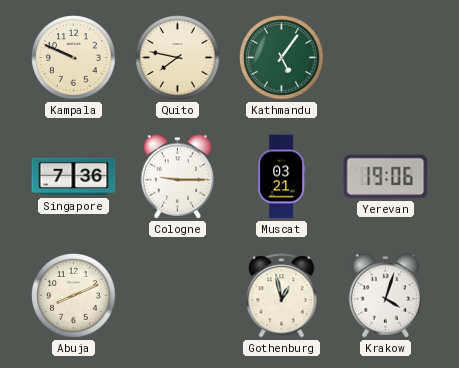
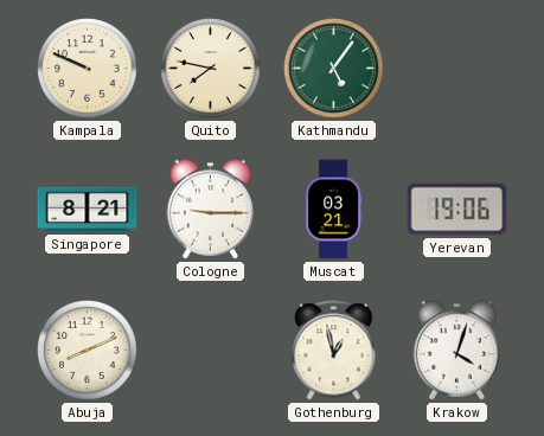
Singapore: 7:36 -> 8:21
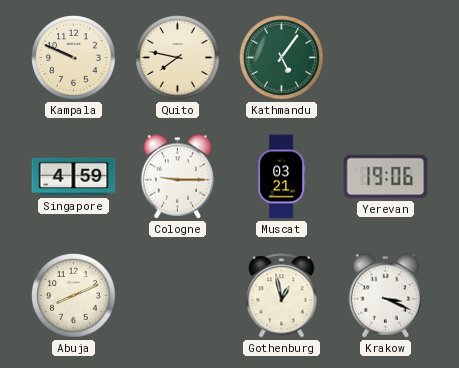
Singapore: 8:21 -> 4:59
Krakow: 4:03 -> 3:19
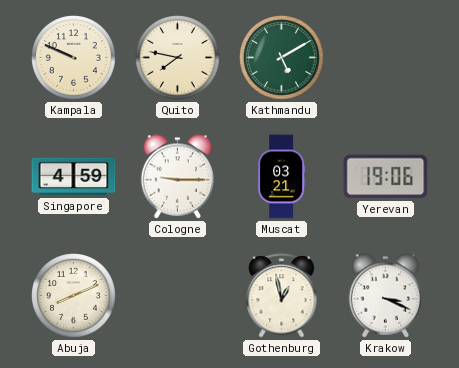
Kathmandu: 5:06 -> 5:10
